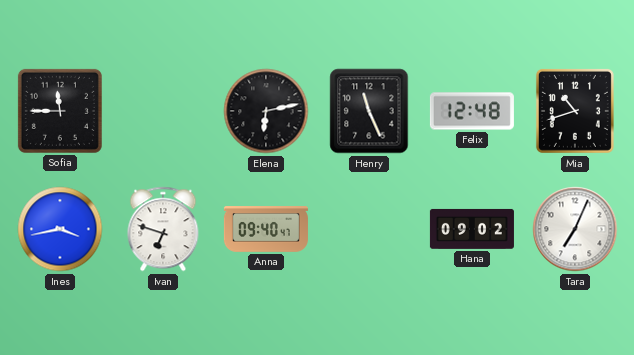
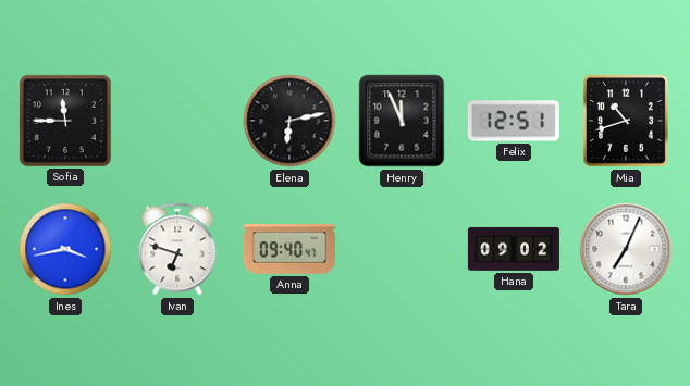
Henry: 11:26 -> 11:56
Felix: 12:48 -> 12:51
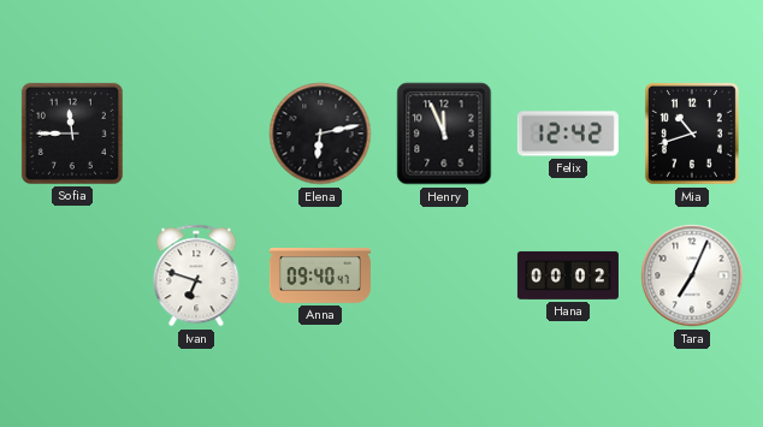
Felix: 12:51 -> 12:42
Ines: 3:43 -> none
Hana: 09:02 -> 00:02
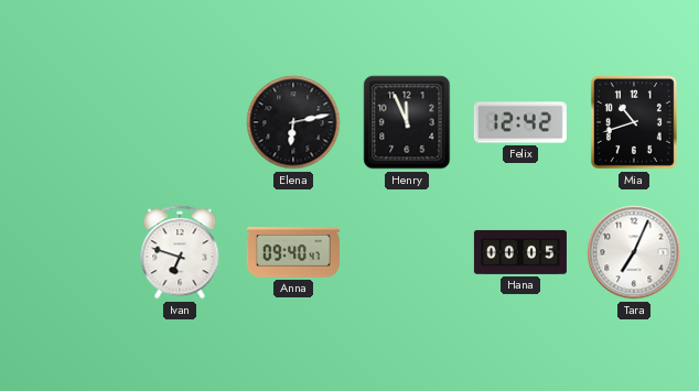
Sofia: 11:45 -> none
Hana: 00:02 -> 00:05
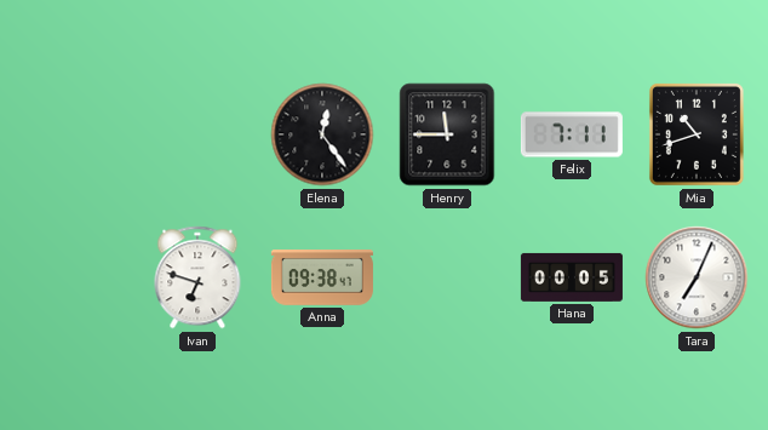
Elena: 6:13 -> 12:24
Henry: 11:56 -> 11:45
Felix: 12:42 -> 7:11
Anna: 09:40 -> 09:38
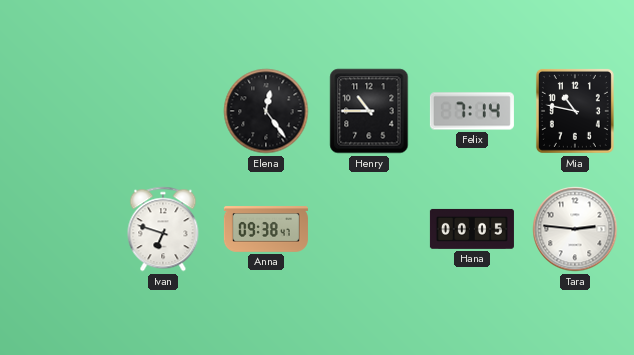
Henry: 11:45 -> 10:45
Felix: 7:11 -> 7:14
Mia: 10:42 -> 10:47
Tara: 7:04 -> 2:46
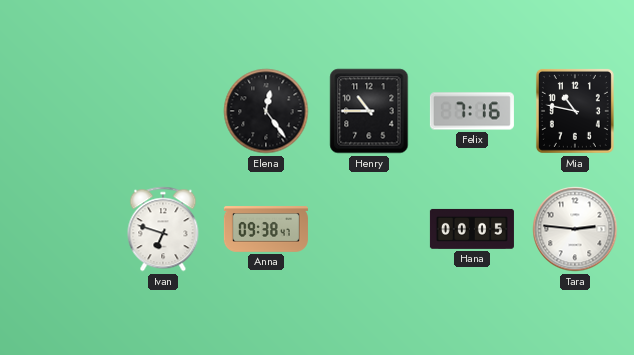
Felix: 7:14 -> 7:16
